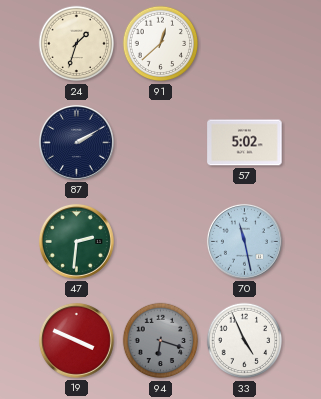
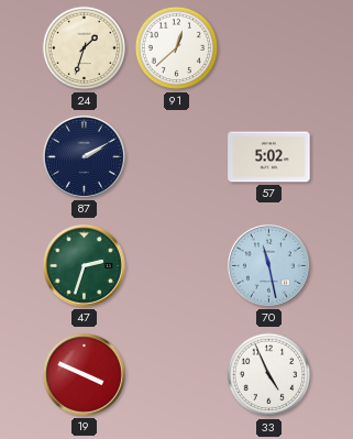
47: 2:31 -> 2:33
94: 6:18 -> none
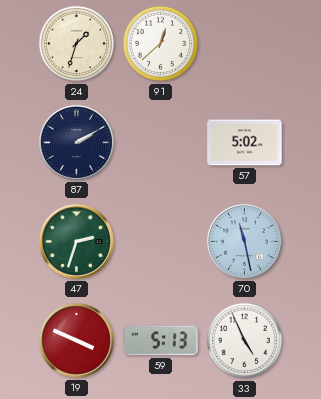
59: none -> 5:13
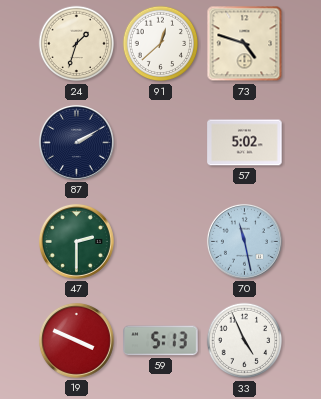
73: none -> 4:48
47: 2:33 -> 2:30
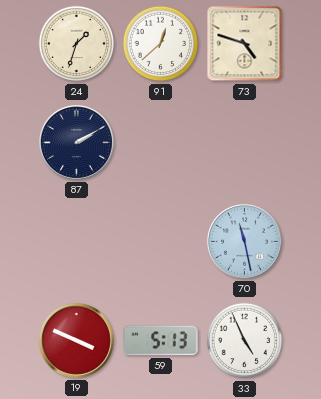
57: 5:02 -> none
47: 2:30 -> none
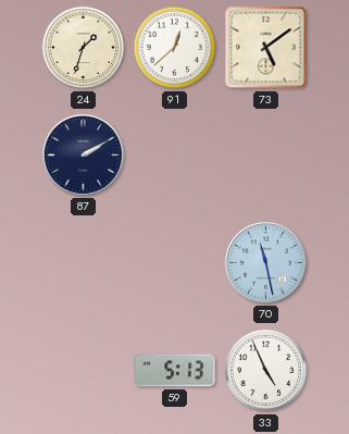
73: 4:48 -> 5:09
19: 3:49 -> none
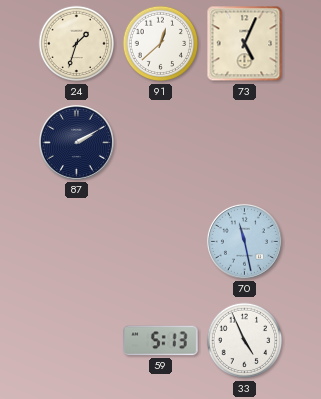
73: 5:09 -> 5:04
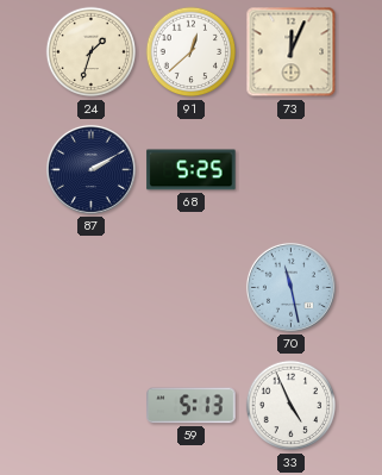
73: 5:04 -> 12:04
68: none -> 5:25
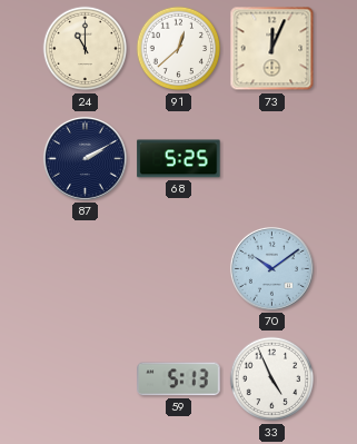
24: 1:33 -> 11:00
70: 11:28 -> 10:09
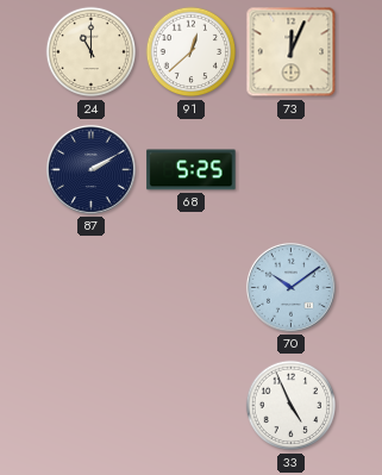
59: 5:13 -> none
